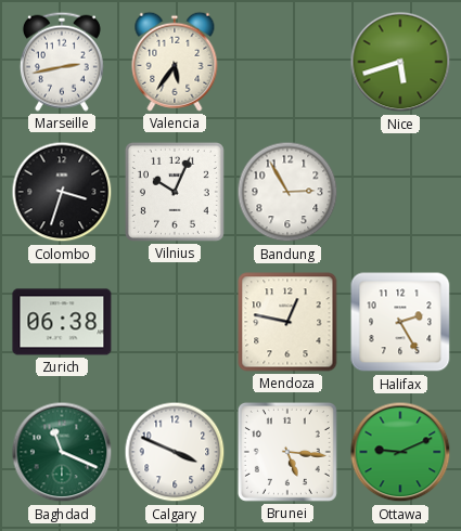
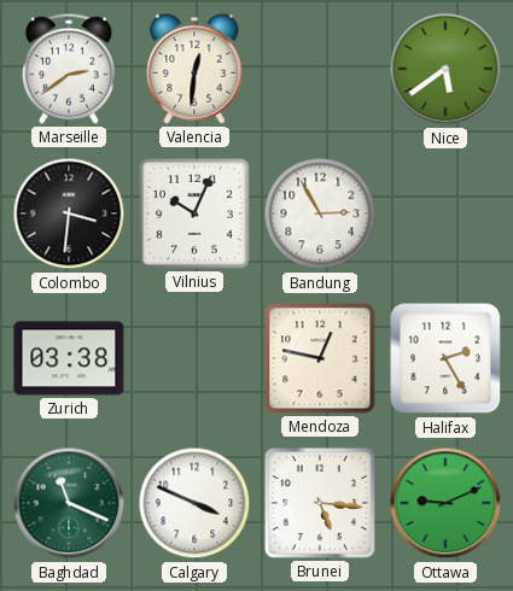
Marseille: 2:43 -> 2:39
Valencia: 5:36 -> 12:31
Nice: 5:42 -> 5:39
Colombo: 3:33 -> 3:31
Zurich: 06:38 -> 03:38
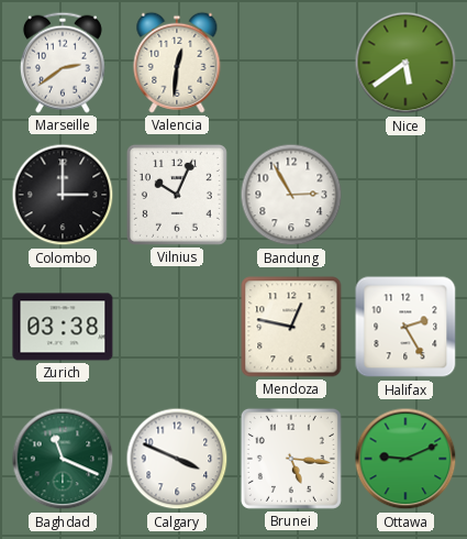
Colombo: 3:31 -> 3:00
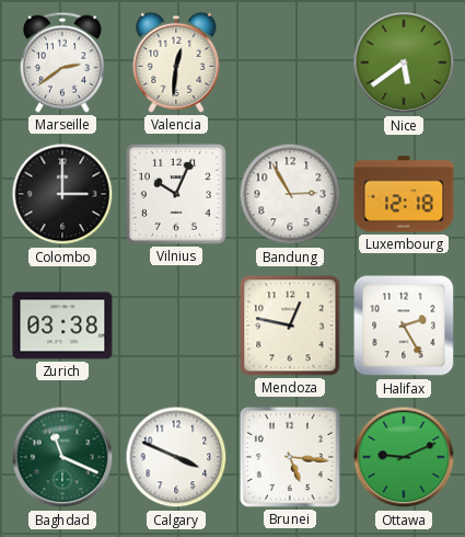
Luxembourg: none -> 12:18
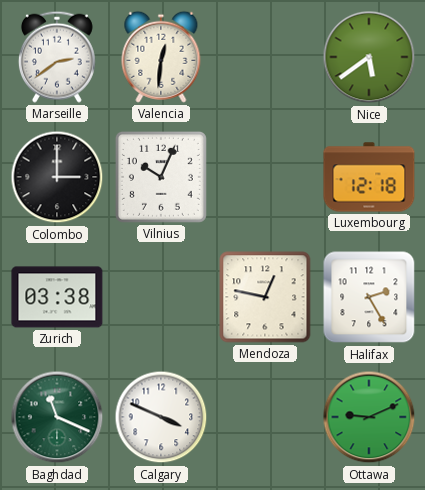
Bandung: 2:55 -> none
Brunei: 5:16 -> none
